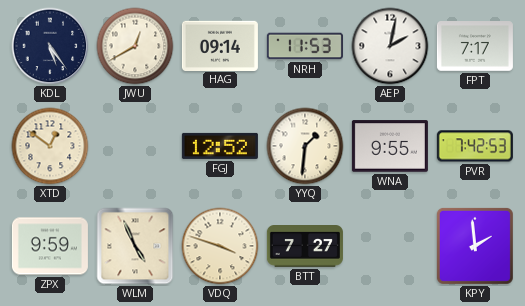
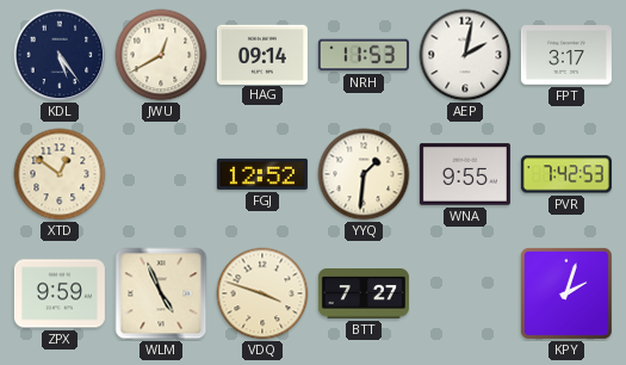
FPT: 7:17 -> 3:17
KPY: 1:59 -> 2:03
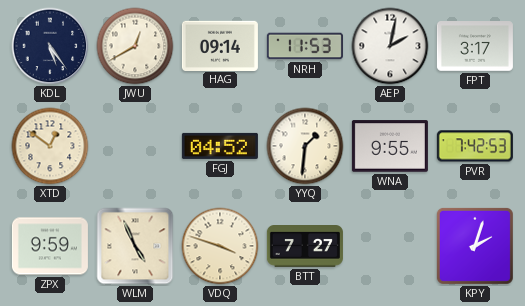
FGJ: 12:52 -> 04:52
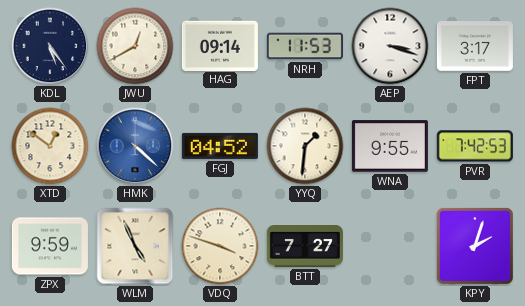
AEP: 2:02 -> 3:18
HMK: none -> 4:22
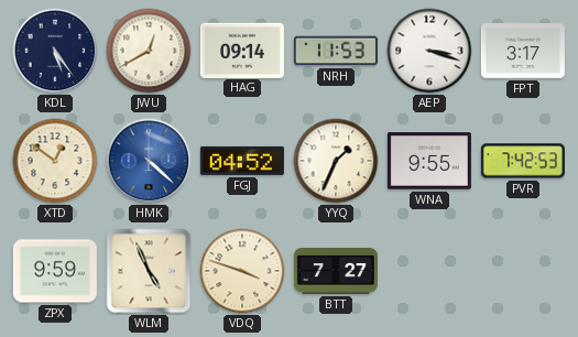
YYQ: 1:31 -> 1:34
KPY: 2:03 -> none
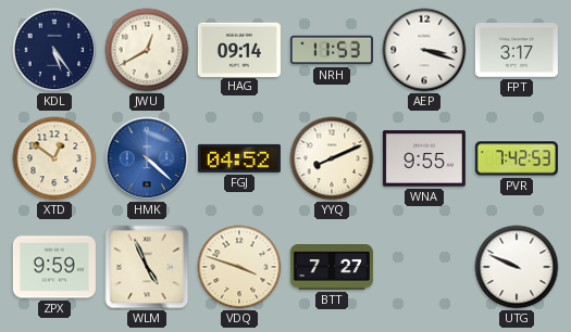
YYQ: 1:34 -> 8:11
UTG: none -> 9:49
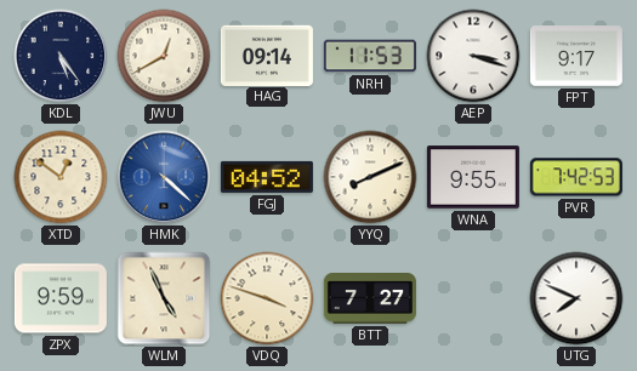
FPT: 3:17 -> 9:17
UTG: 9:49 -> 7:49
